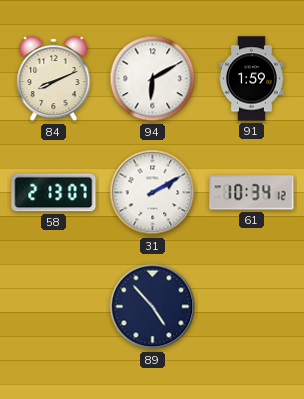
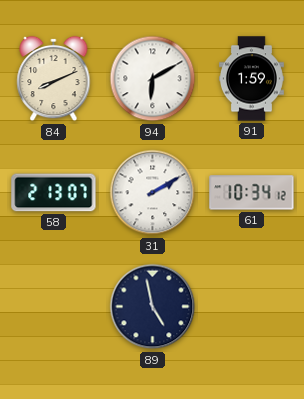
89: 4:53 -> 4:58
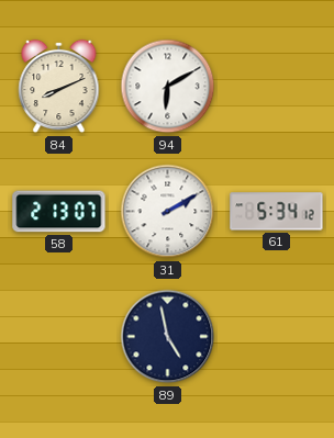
91: 1:59 -> none
61: 10:34 -> 5:34
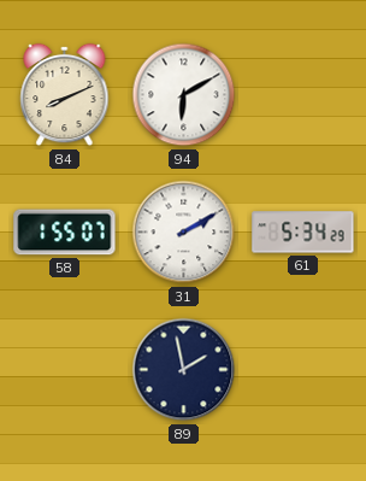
58: 2:13 -> 1:55
61: 5:34:12 -> 5:34:29
89: 4:58 -> 1:58
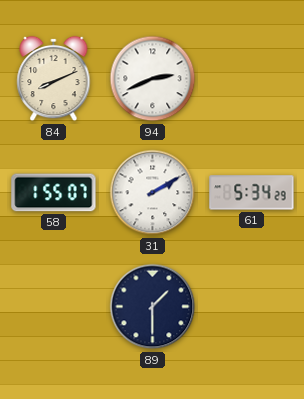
94: 6:10 -> 2:41
89: 1:58 -> 1:30
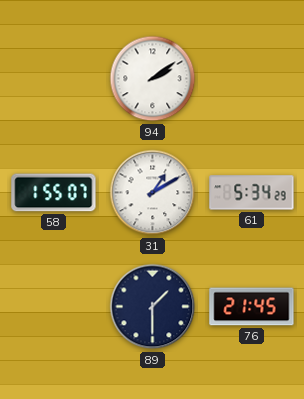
84: 8:11 -> none
94: 2:41 -> 2:09
31: 2:10 -> 1:10
76: none -> 21:45
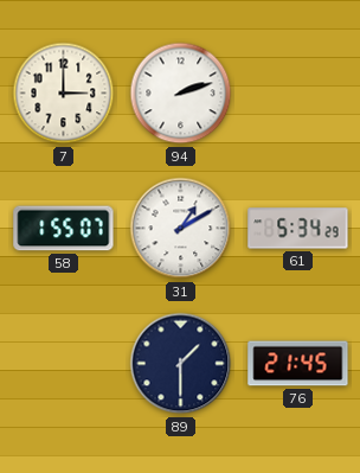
7: none -> 3:00
94: 2:09 -> 2:12
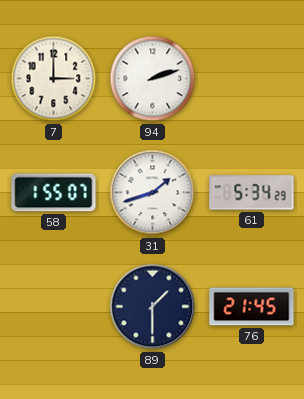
31: 1:10 -> 1:42
